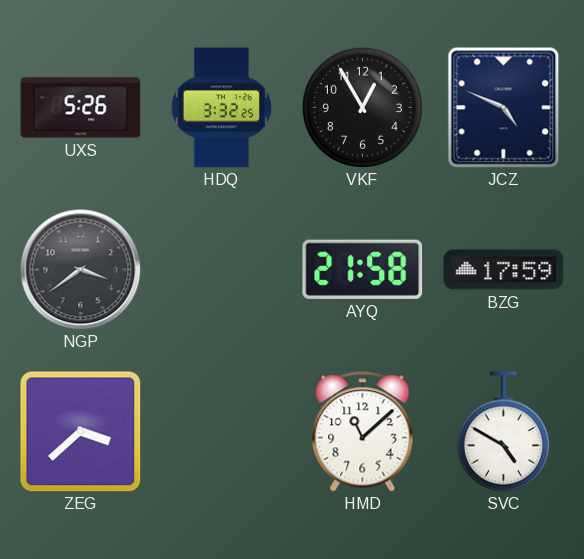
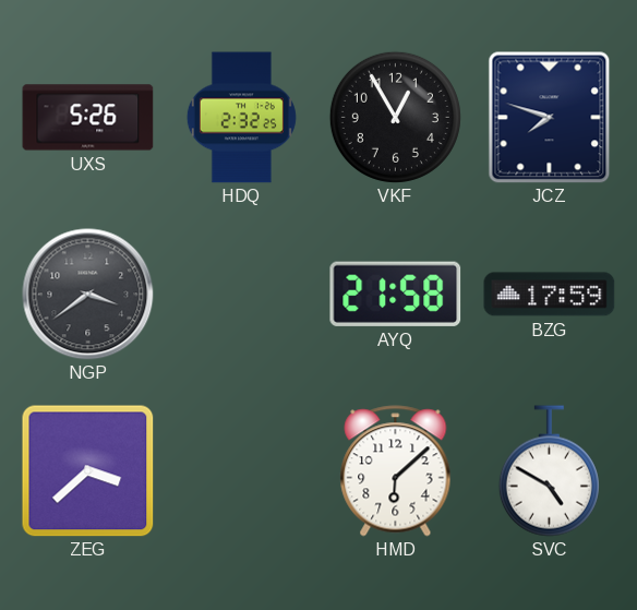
HDQ: 3:32 -> 2:32
JCZ: 4:49 -> 7:48
HMD: 11:08 -> 6:08
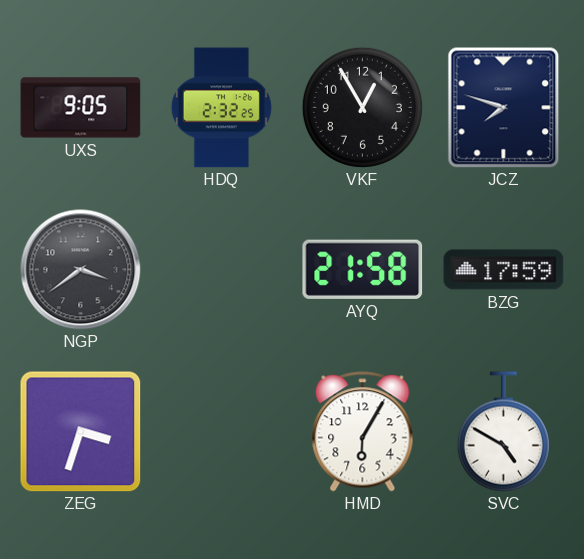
UXS: 5:26 -> 9:05
ZEG: 3:38 -> 3:33
HMD: 6:08 -> 6:05
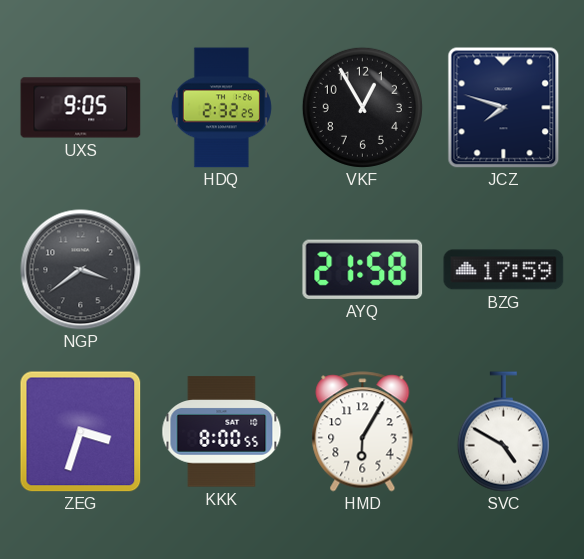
KKK: none -> 8:00
